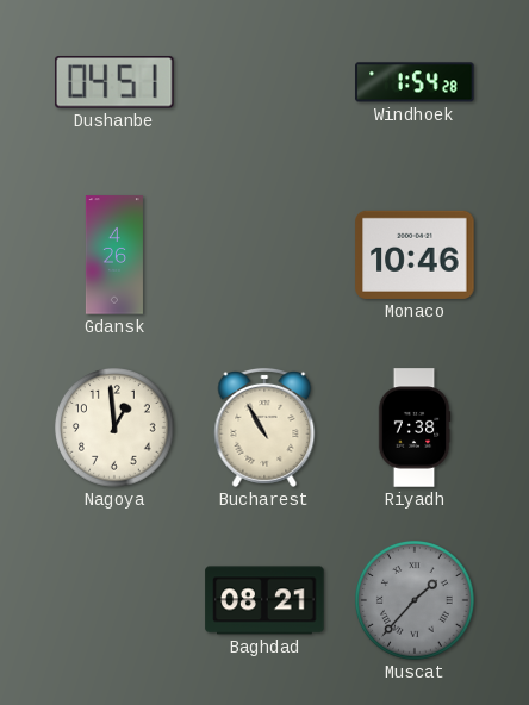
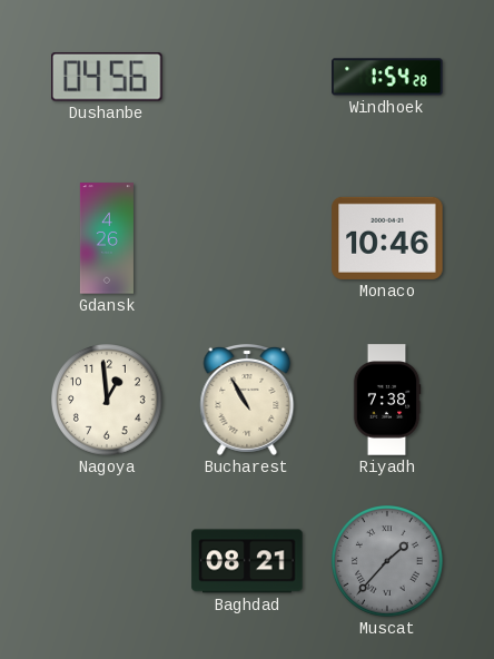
Dushanbe: 04:51 -> 04:56
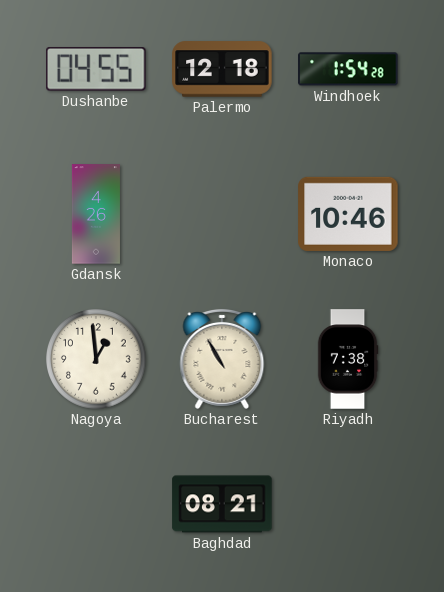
Dushanbe: 04:56 -> 04:55
Palermo: none -> 12:18
Muscat: 1:37 -> none
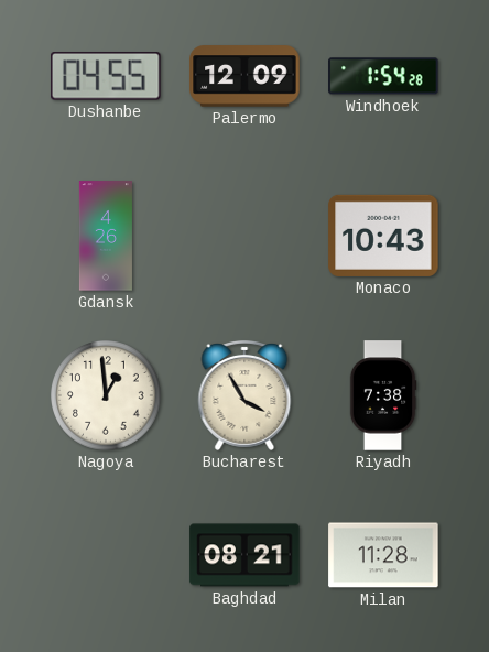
Palermo: 12:18 -> 12:09
Monaco: 10:46 -> 10:43
Bucharest: 10:55 -> 3:55
Milan: none -> 11:28
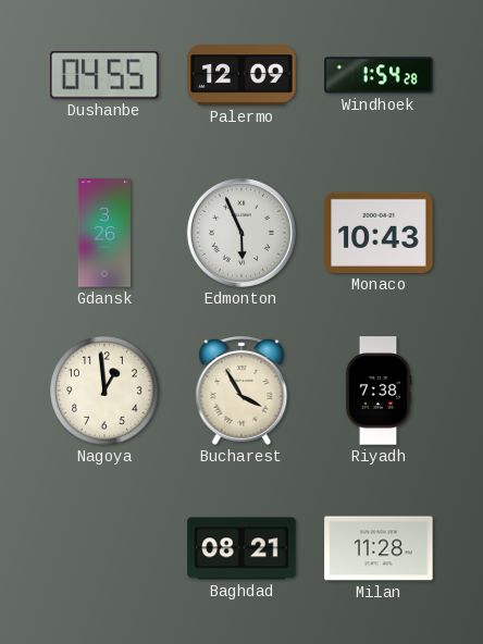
Gdansk: 4:26 -> 3:26
Edmonton: none -> 5:56
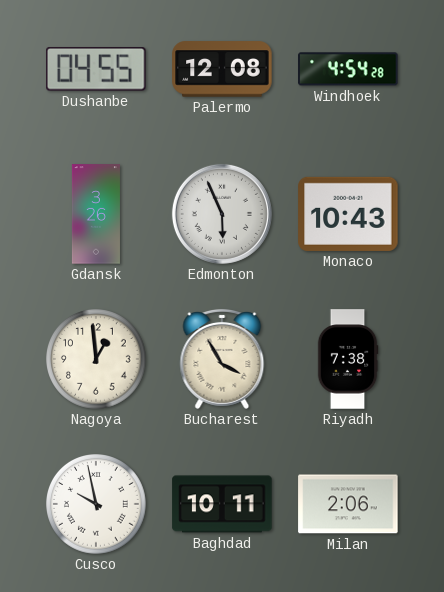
Palermo: 12:09 -> 12:08
Windhoek: 1:54 -> 4:54
Cusco: none -> 9:58
Baghdad: 08:21 -> 10:11
Milan: 11:28 -> 2:06
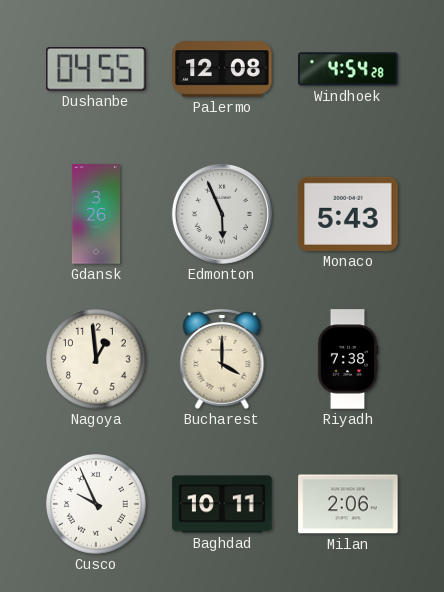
Monaco: 10:43 -> 5:43
Bucharest: 3:55 -> 4:00
Cusco: 9:58 -> 9:56
